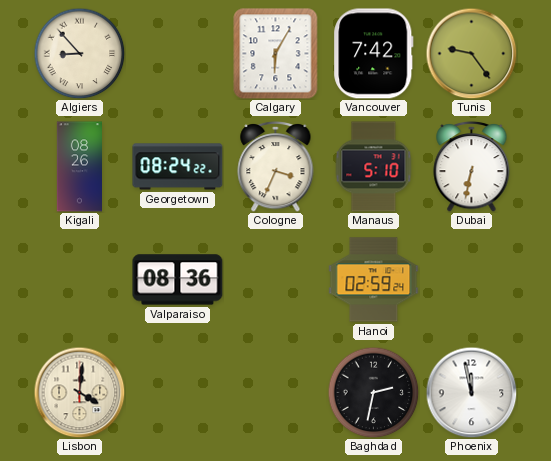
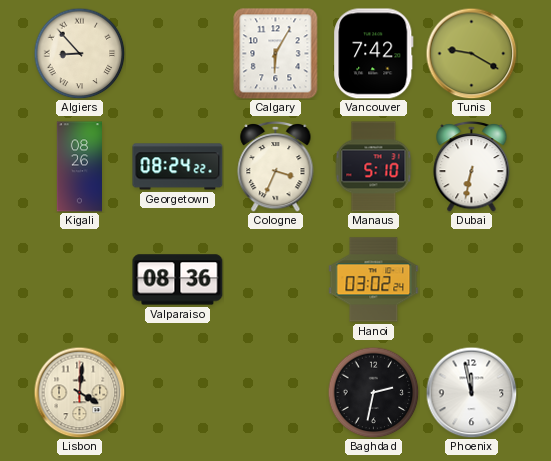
Tunis: 9:24 -> 9:20
Hanoi: 02:59 -> 03:02
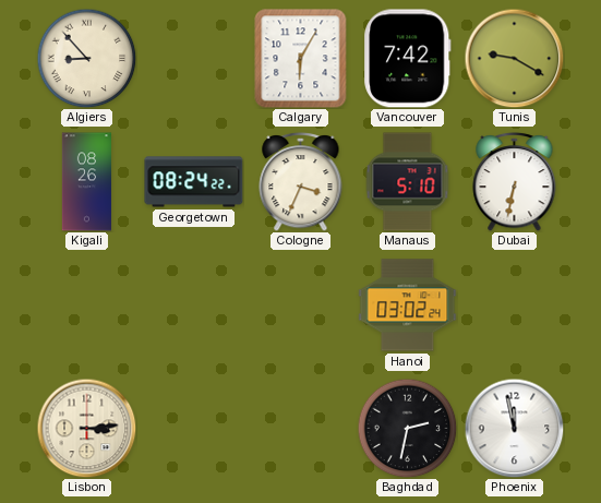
Valparaiso: 08:36 -> none
Lisbon: 4:01 -> 3:14
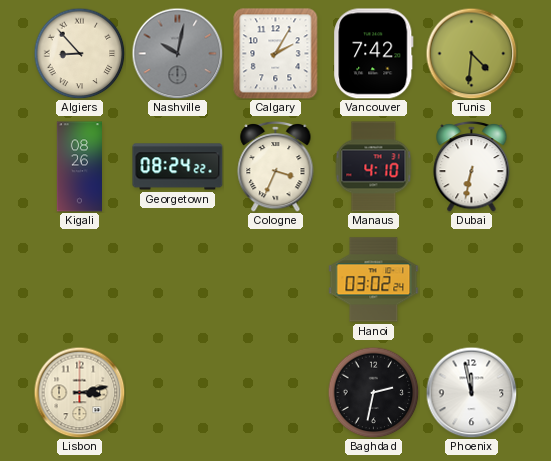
Nashville: none -> 10:02
Calgary: 6:05 -> 2:05
Tunis: 9:20 -> 4:31
Manaus: 5:10 -> 4:10
Lisbon: 3:14 -> 3:13
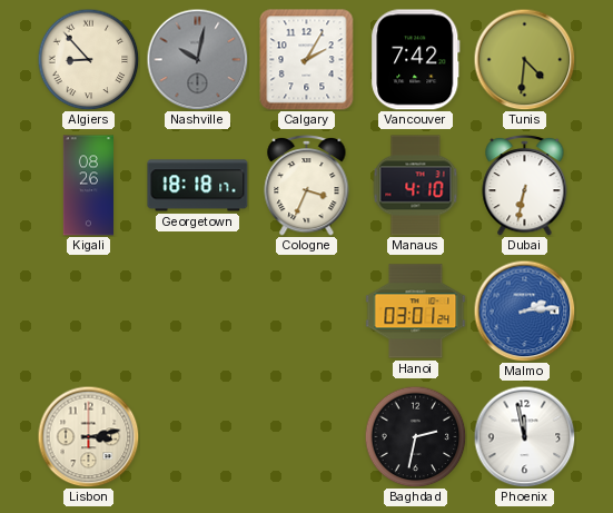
Georgetown: 08:24 -> 18:18
Hanoi: 03:02 -> 03:01
Malmo: none -> 2:14
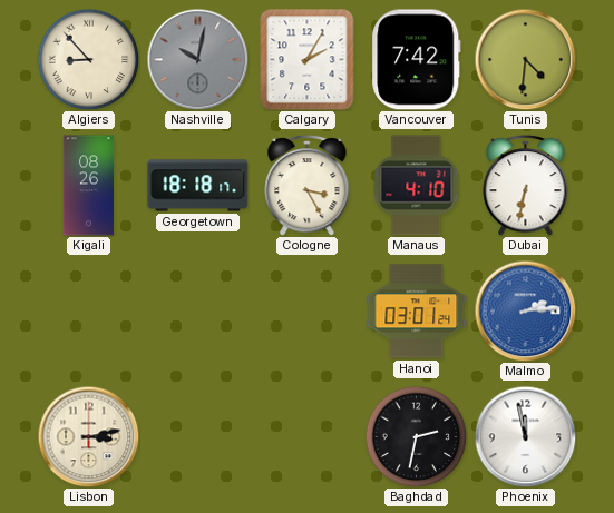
Cologne: 3:34 -> 3:25
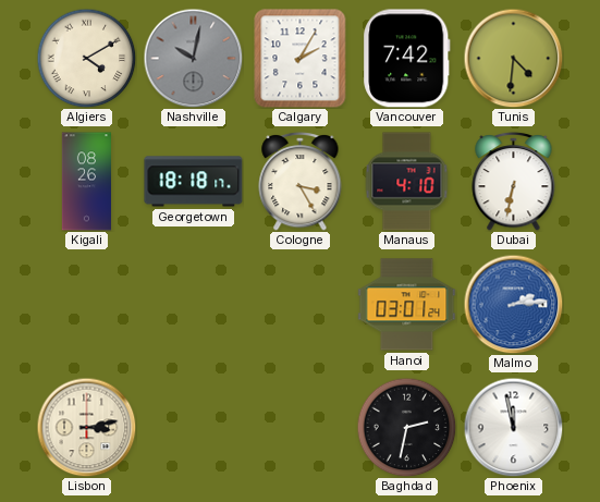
Algiers: 8:53 -> 4:10
